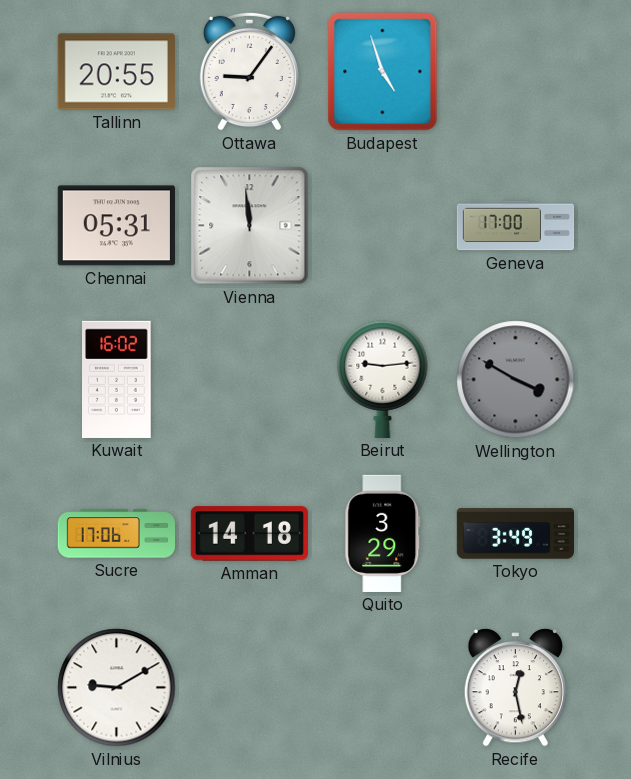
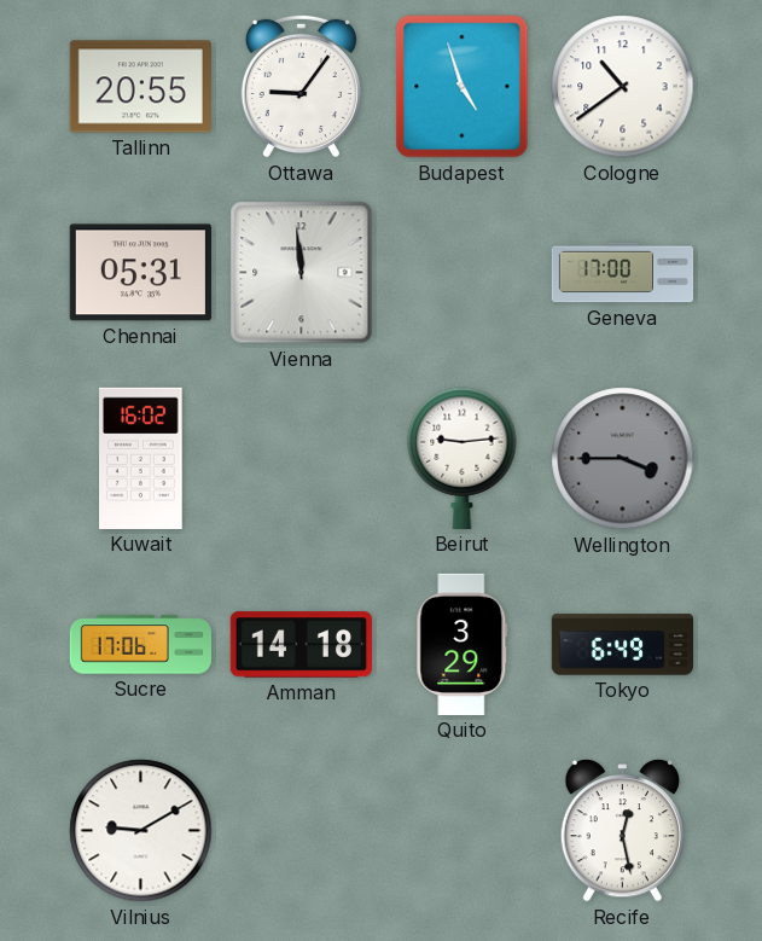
Cologne: none -> 10:39
Wellington: 3:50 -> 3:45
Tokyo: 3:49 -> 6:49
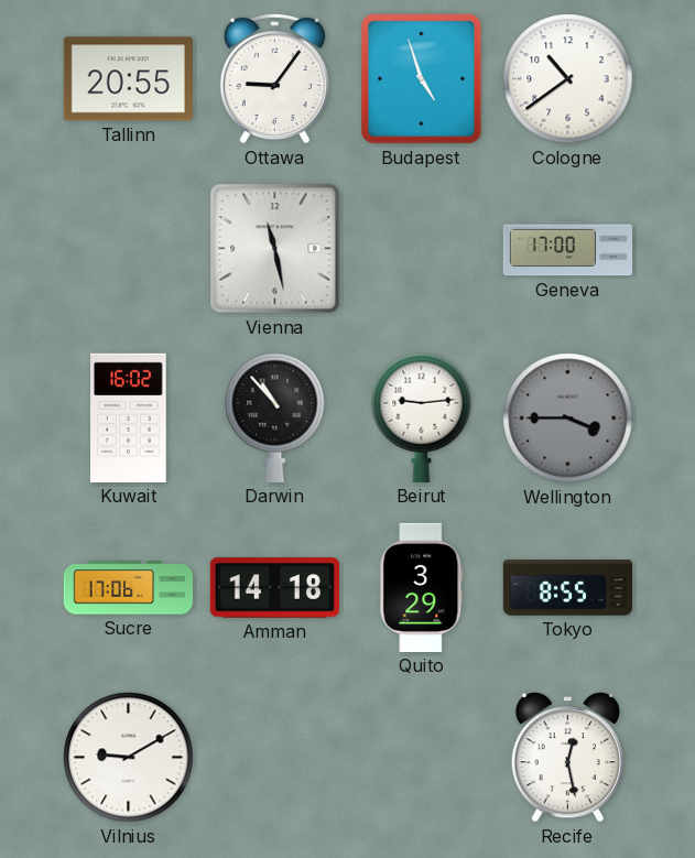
Chennai: 05:31 -> none
Vienna: 11:59 -> 11:28
Darwin: none -> 10:53
Tokyo: 6:49 -> 8:55
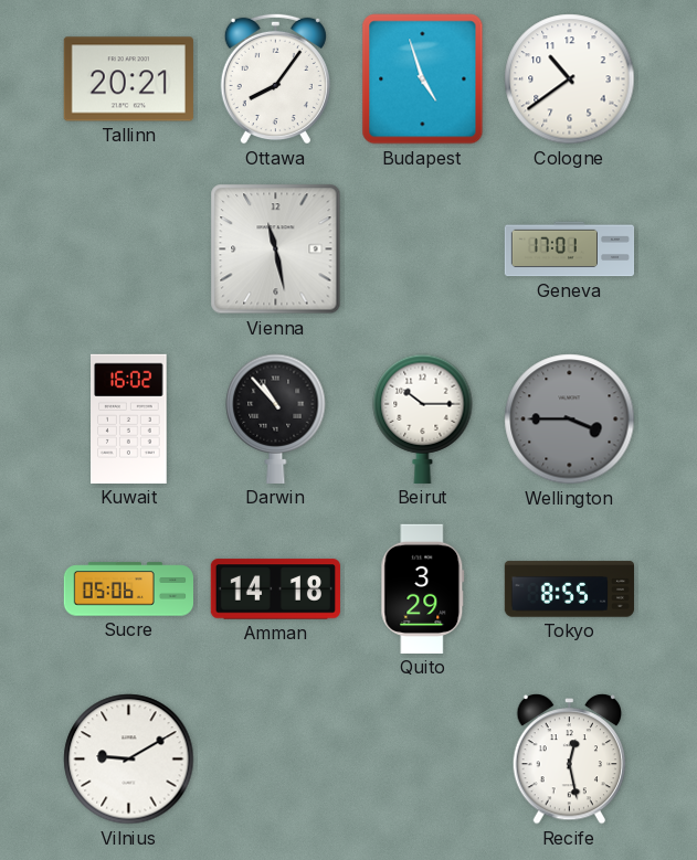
Tallinn: 20:55 -> 20:21
Ottawa: 9:06 -> 8:06
Geneva: 17:00 -> 17:01
Beirut: 9:14 -> 10:15
Sucre: 17:06 -> 05:06
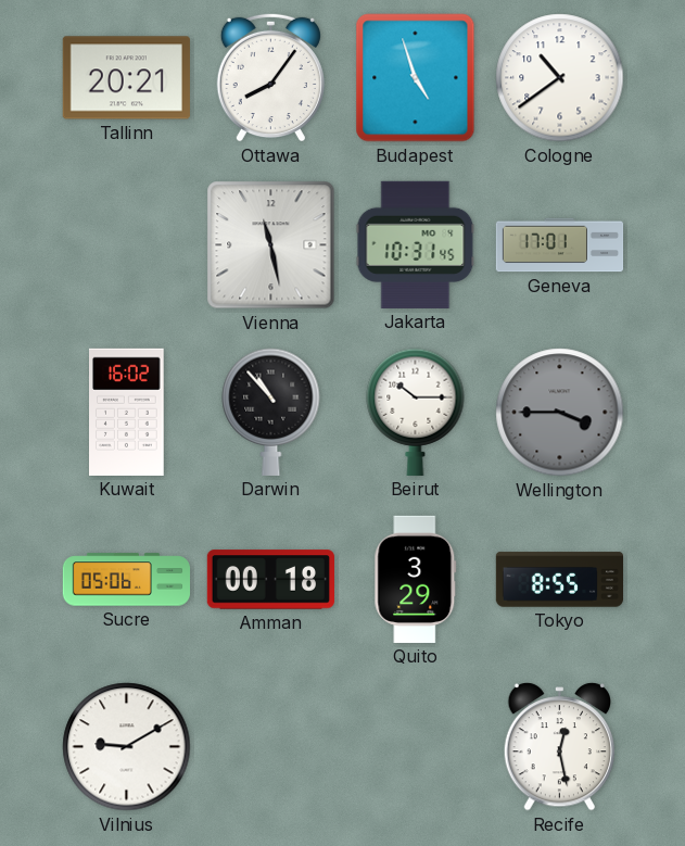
Jakarta: none -> 10:31
Amman: 14:18 -> 00:18
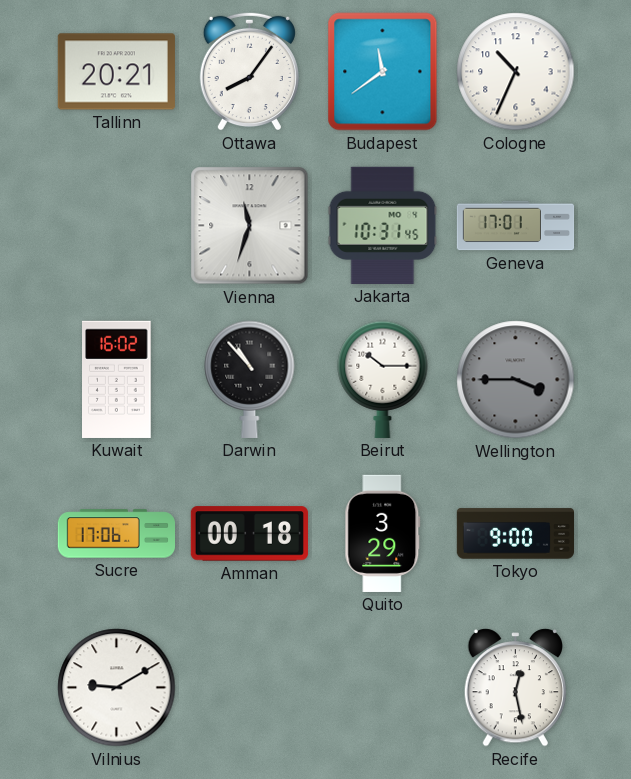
Budapest: 4:57 -> 11:39
Cologne: 10:39 -> 10:34
Vienna: 11:28 -> 11:33
Sucre: 05:06 -> 17:06
Tokyo: 8:55 -> 9:00
